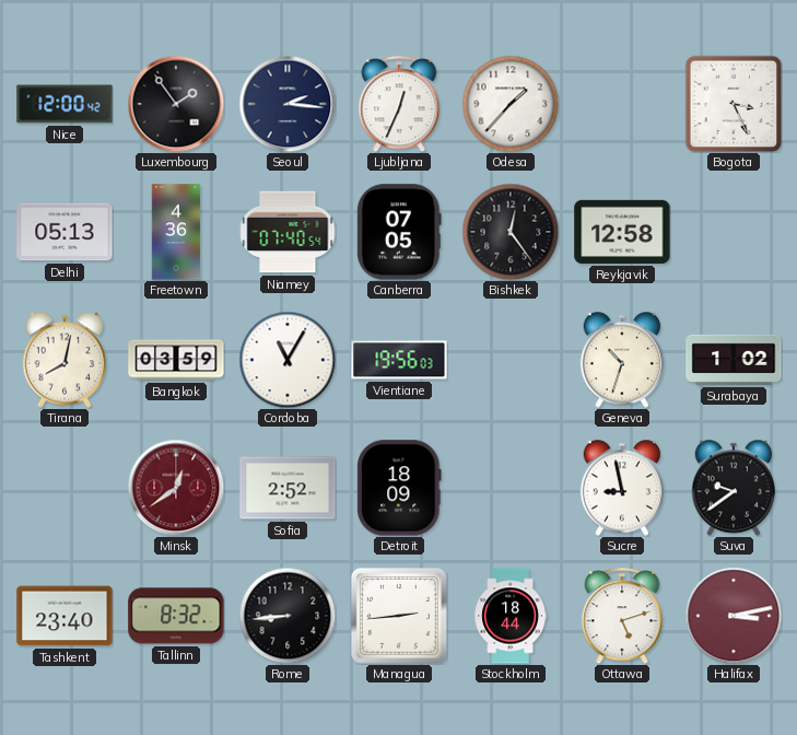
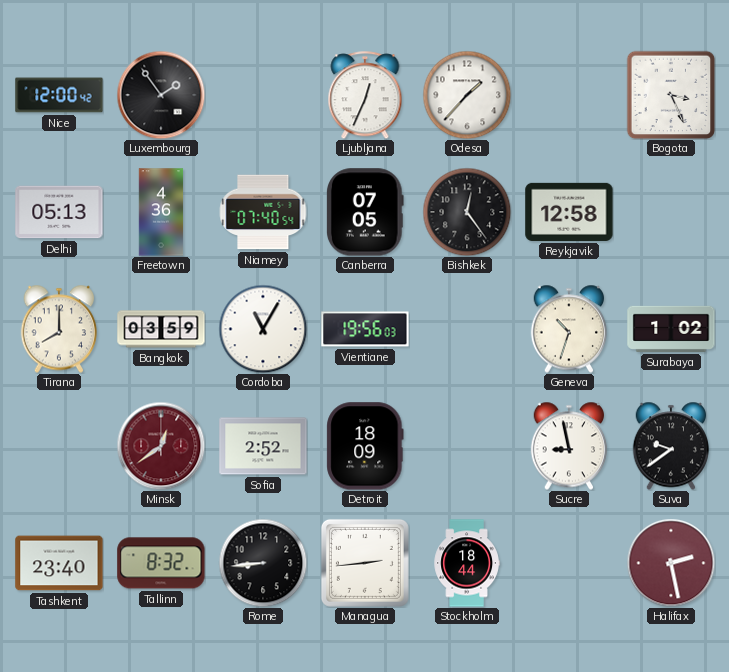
Seoul: 2:16 -> none
Tirana: 8:02 -> 8:00
Ottawa: 5:12 -> none
Halifax: 3:13 -> 2:28
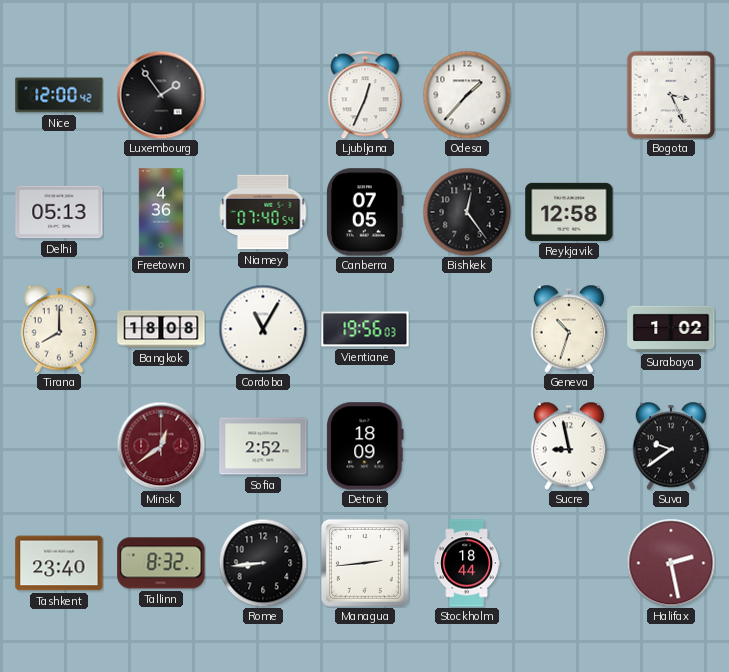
Bangkok: 03:59 -> 18:08
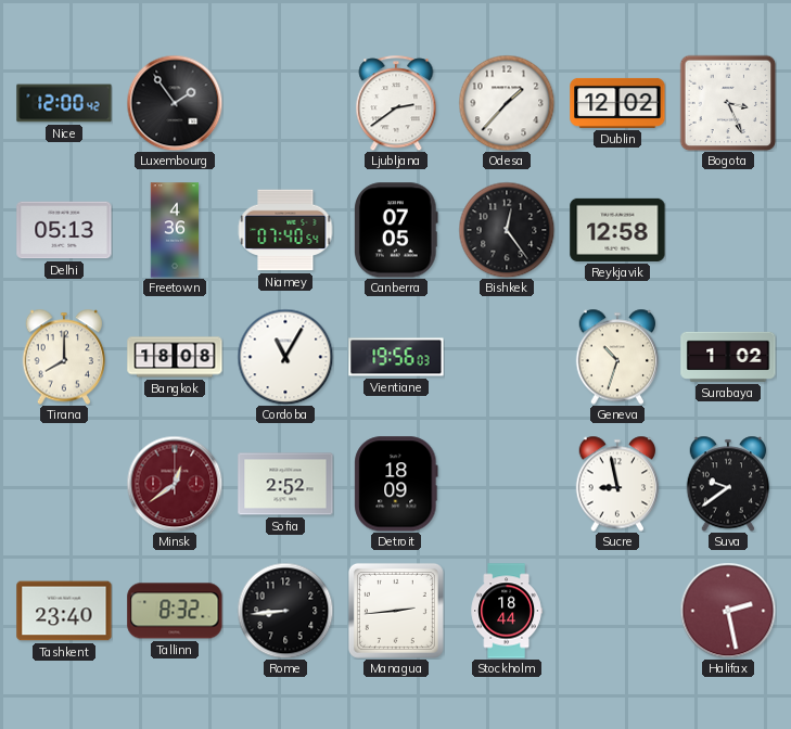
Ljubljana: 12:34 -> 2:39
Dublin: none -> 12:02
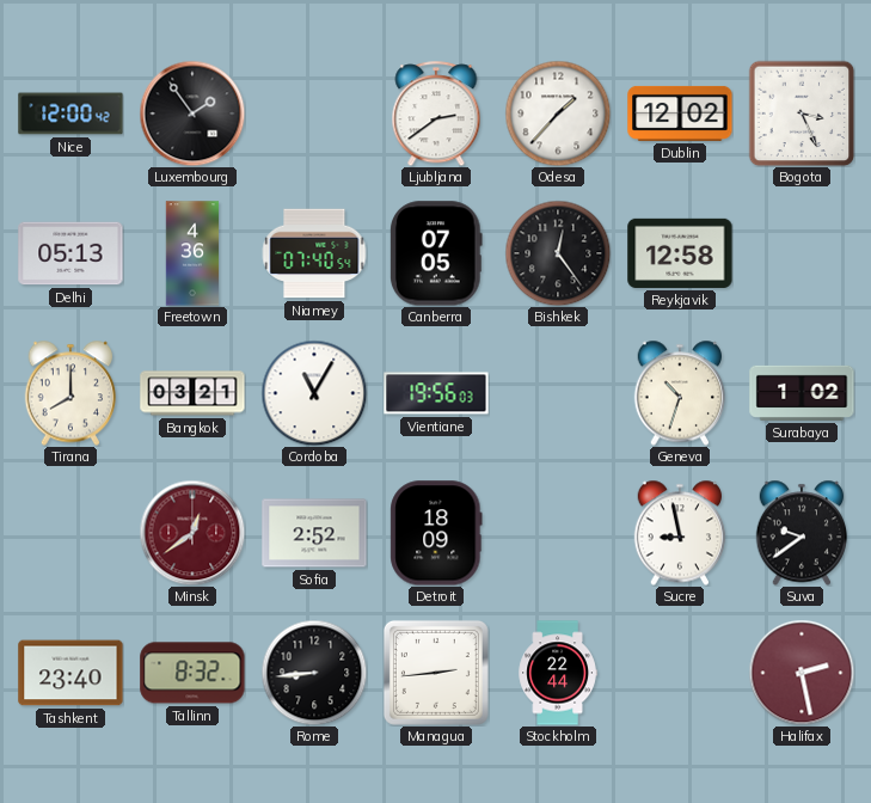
Bangkok: 18:08 -> 03:21
Stockholm: 18:44 -> 22:44
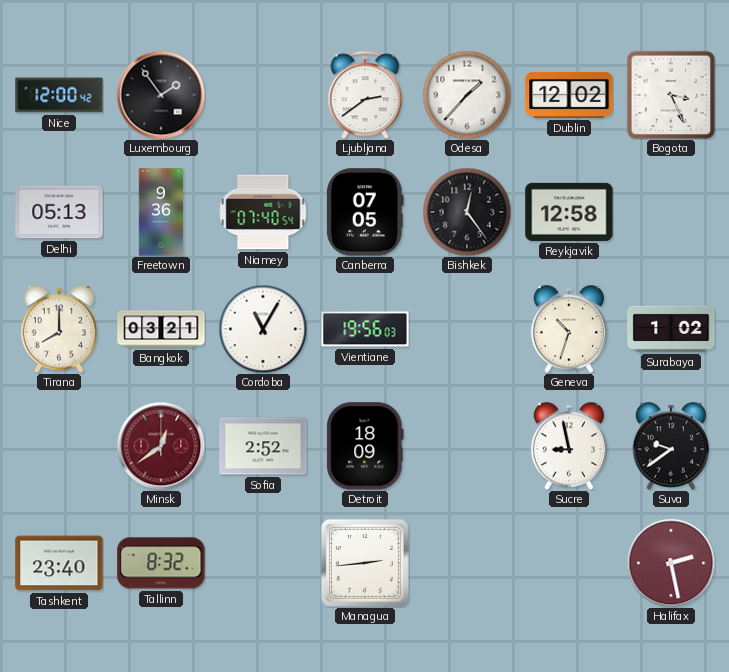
Freetown: 4:36 -> 9:36
Rome: 8:44 -> none
Stockholm: 22:44 -> none
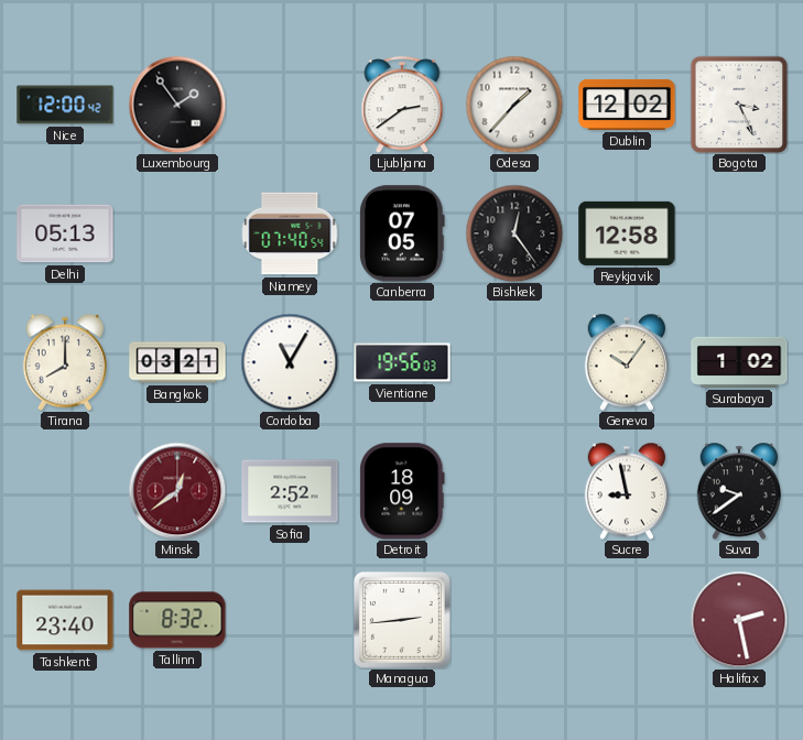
Freetown: 9:36 -> none
Geneva: 10:33 -> 10:06
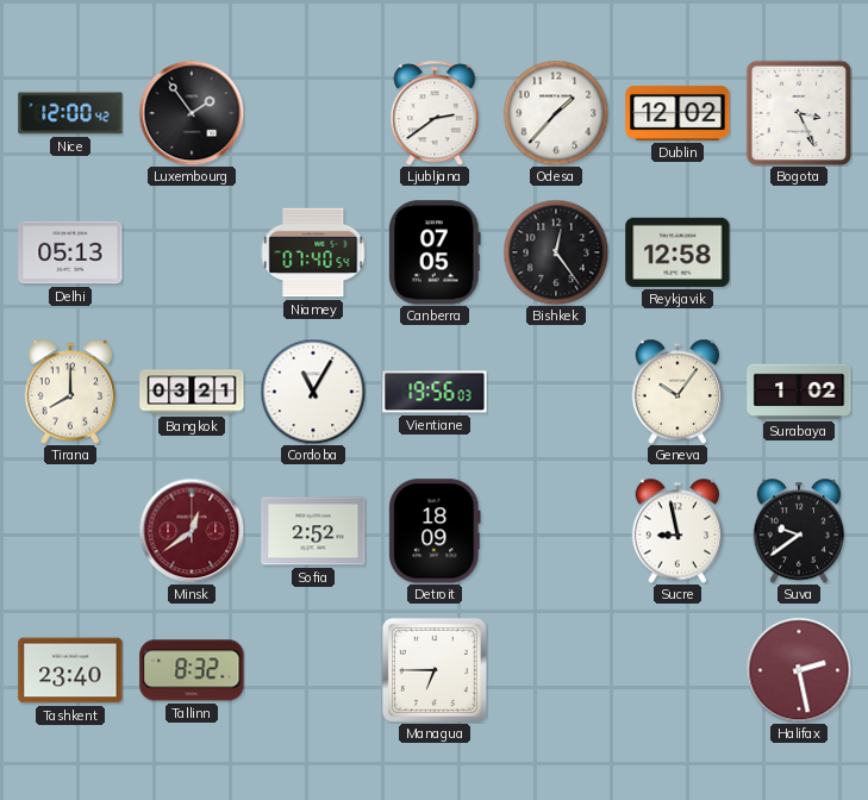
Managua: 2:44 -> 6:45
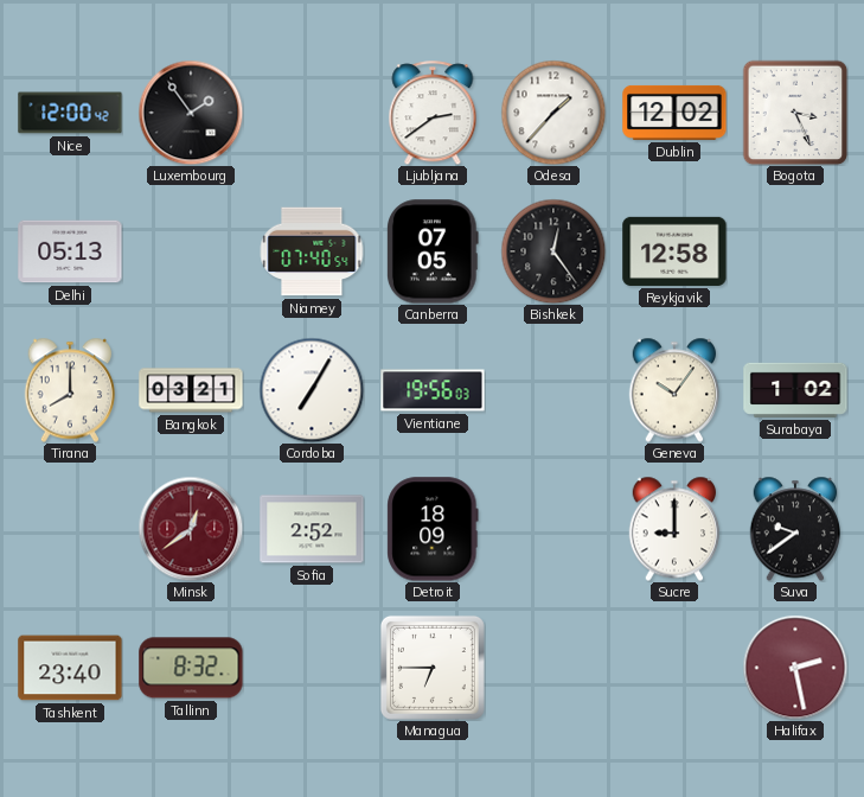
Cordoba: 11:05 -> 7:05
Sucre: 8:58 -> 9:00
